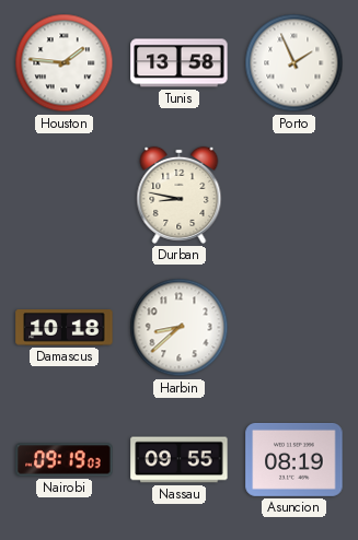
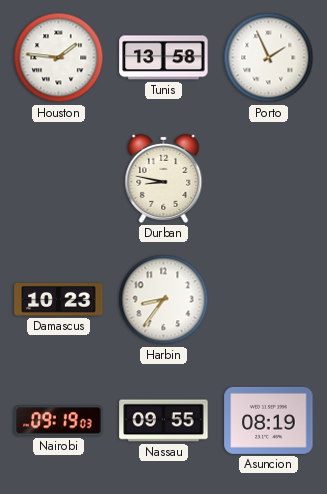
Damascus: 10:18 -> 10:23
Harbin: 8:38 -> 8:36
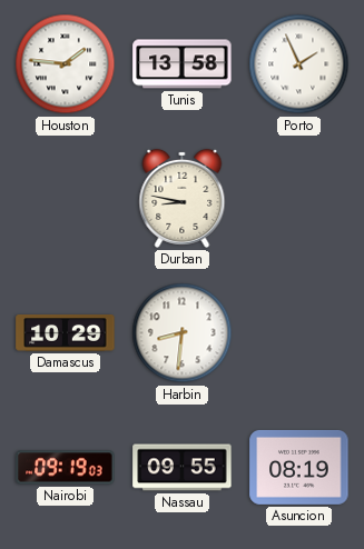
Damascus: 10:23 -> 10:29
Harbin: 8:36 -> 8:31
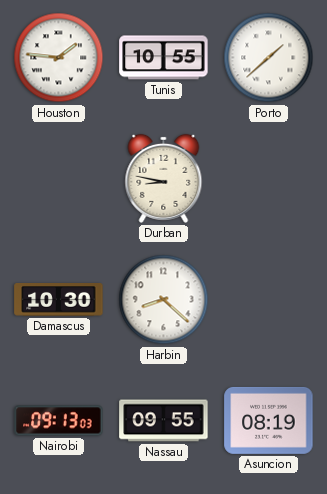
Tunis: 13:58 -> 10:55
Porto: 1:56 -> 1:38
Damascus: 10:29 -> 10:30
Harbin: 8:31 -> 8:22
Nairobi: 09:19 -> 09:13
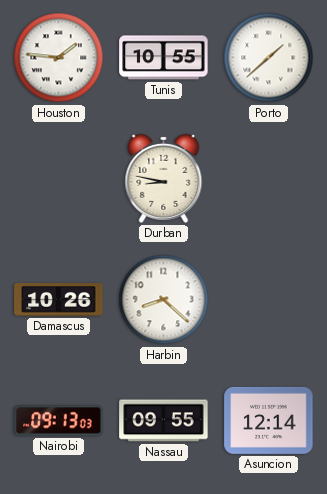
Damascus: 10:30 -> 10:26
Asuncion: 08:19 -> 12:14
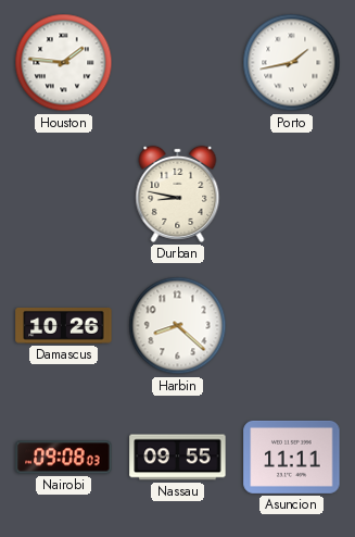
Tunis: 10:55 -> none
Porto: 1:38 -> 1:43
Nairobi: 09:13 -> 09:08
Asuncion: 12:14 -> 11:11
